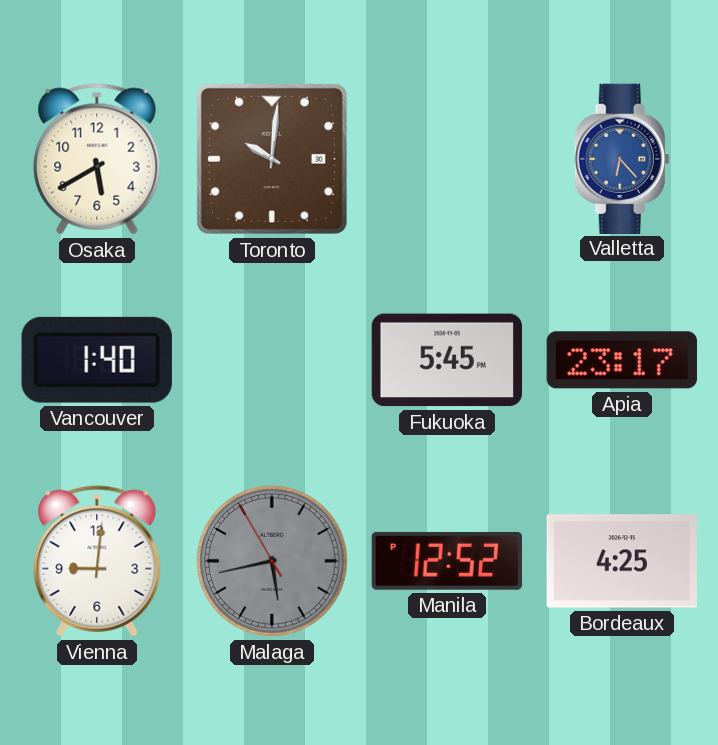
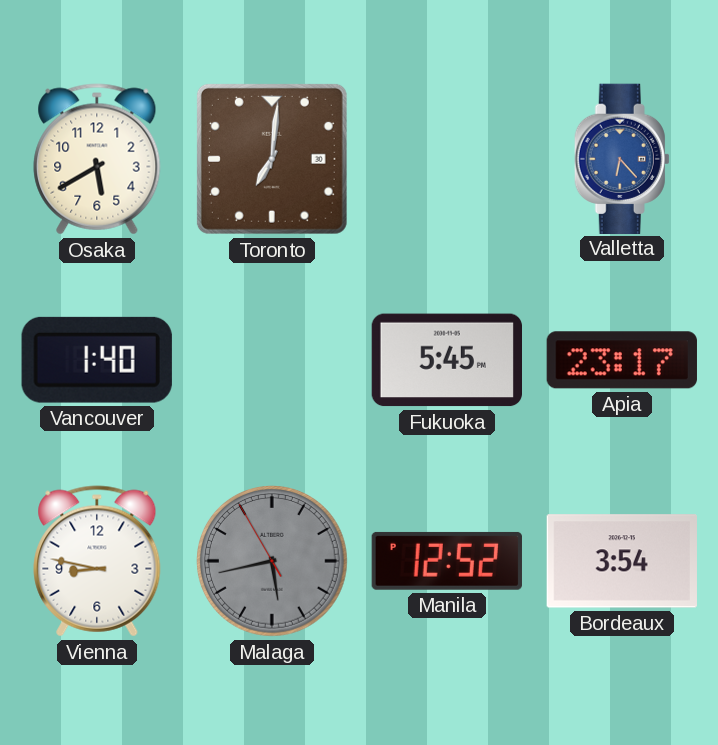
Toronto: 10:01 -> 7:01
Vienna: 9:01 -> 8:47
Bordeaux: 4:25 -> 3:54
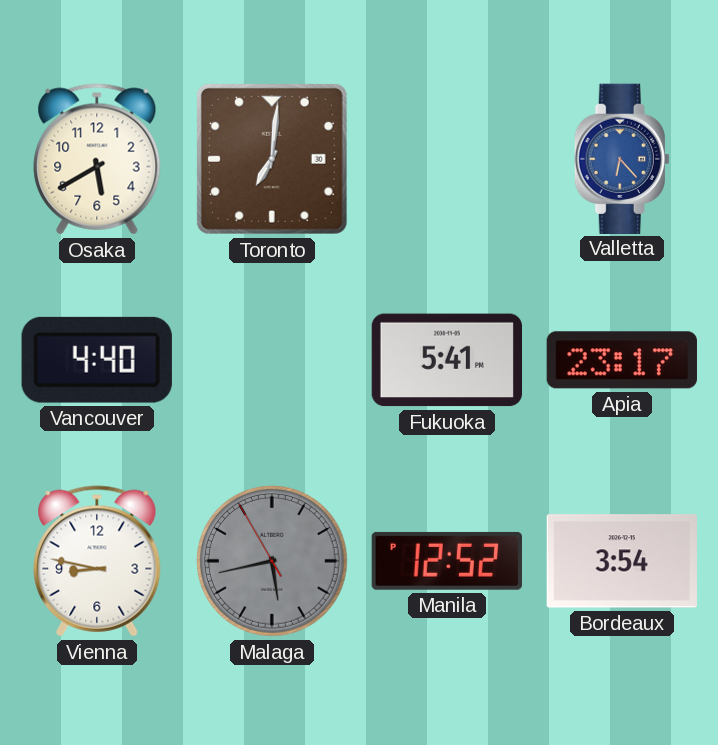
Vancouver: 1:40 -> 4:40
Fukuoka: 5:45 -> 5:41
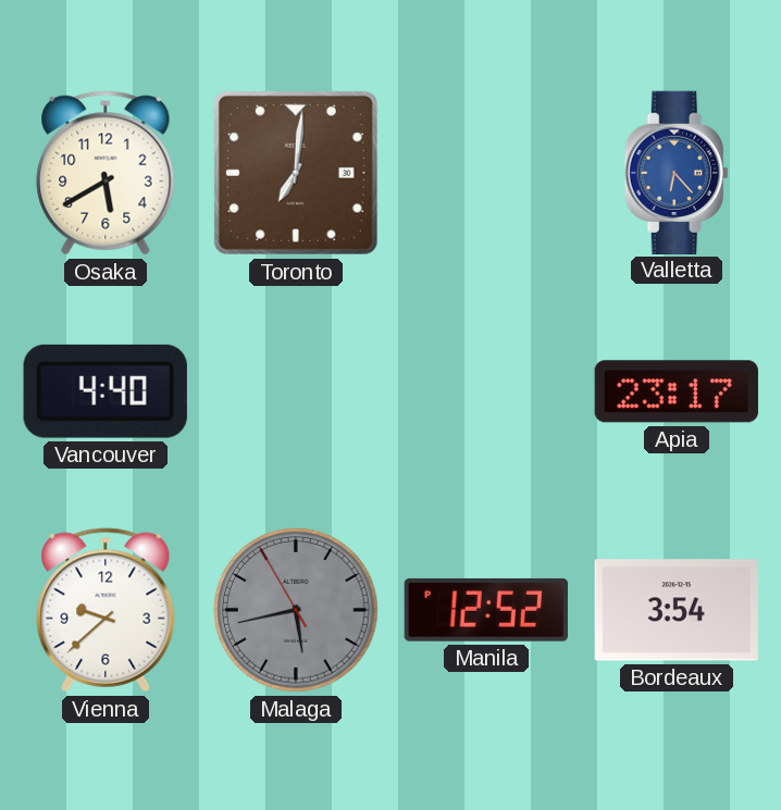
Fukuoka: 5:41 -> none
Vienna: 8:47 -> 9:38
